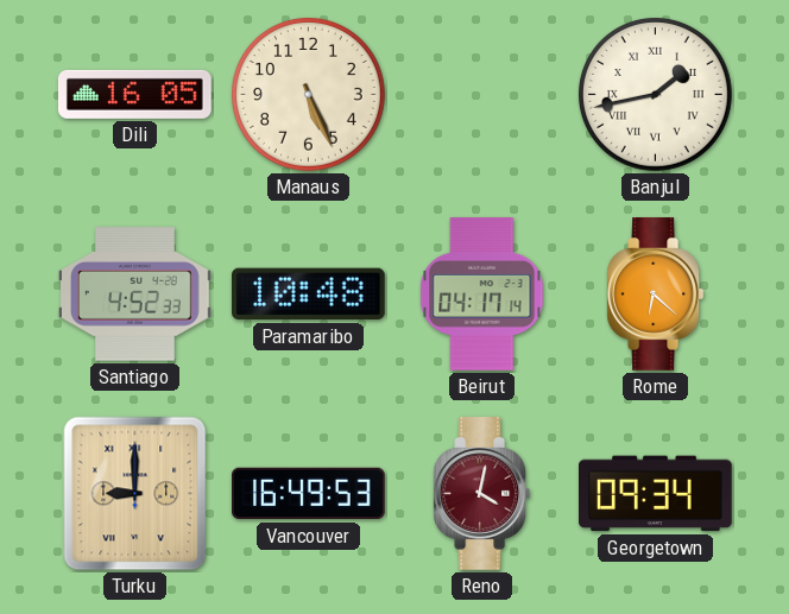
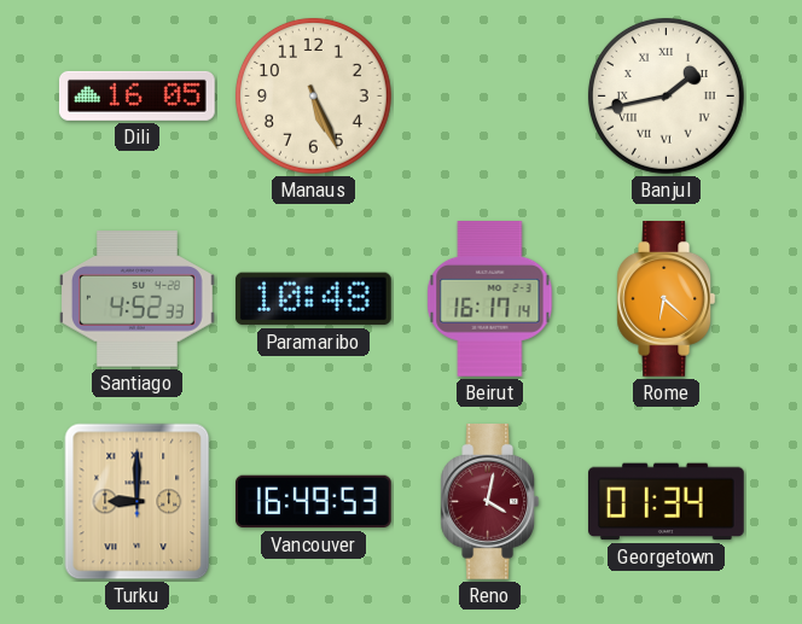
Beirut: 04:17 -> 16:17
Georgetown: 09:34 -> 01:34
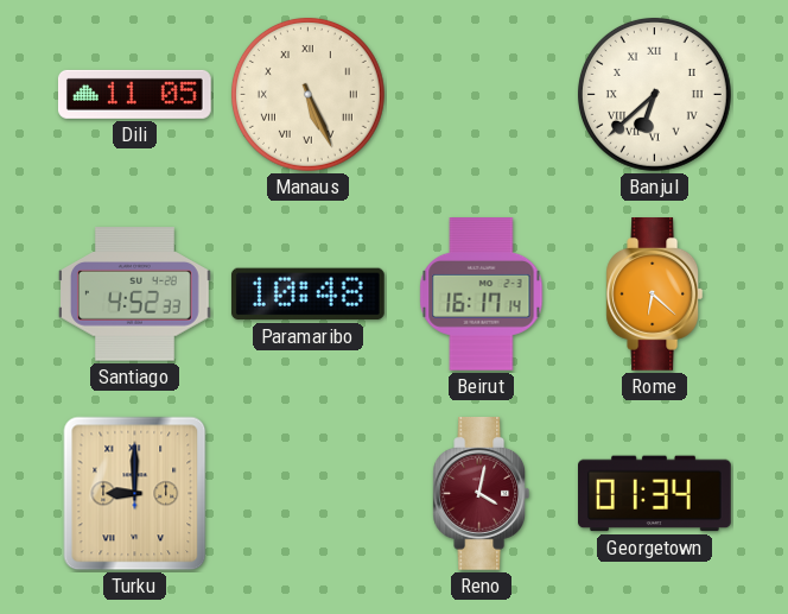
Dili: 16:05 -> 11:05
Manaus numerals: Arabic -> Roman
Banjul: 1:43 -> 6:38
Vancouver: 16:49 -> none
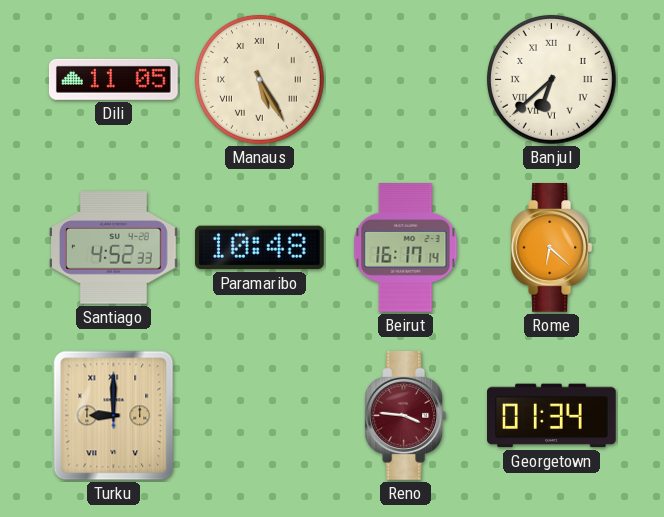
Manaus: 5:26 -> 5:25
Reno: 4:02 -> 3:46
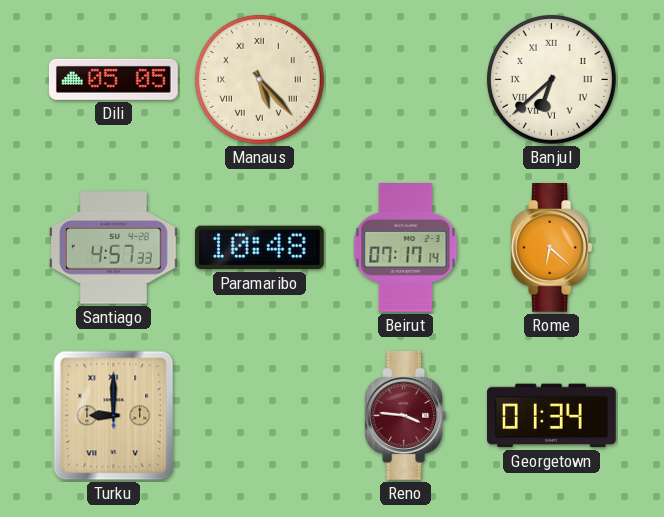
Dili: 11:05 -> 05:05
Manaus: 5:25 -> 5:23
Santiago: 4:52 -> 4:57
Beirut: 16:17 -> 07:17
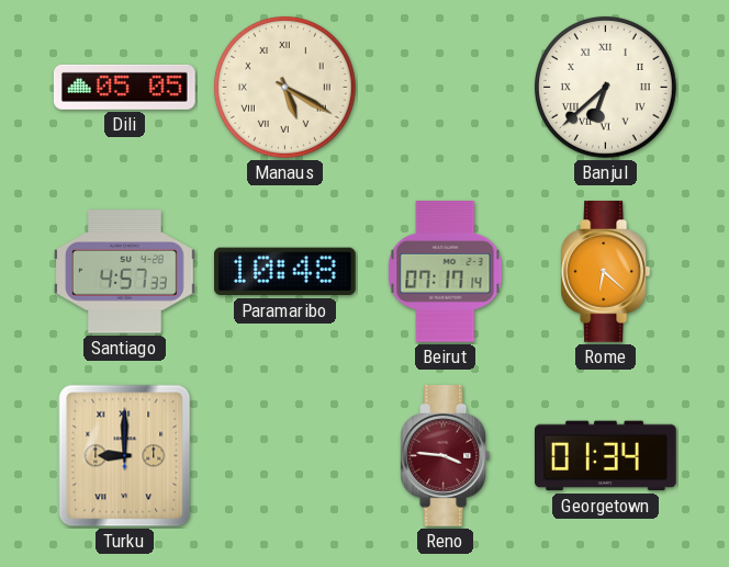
Manaus: 5:23 -> 5:20
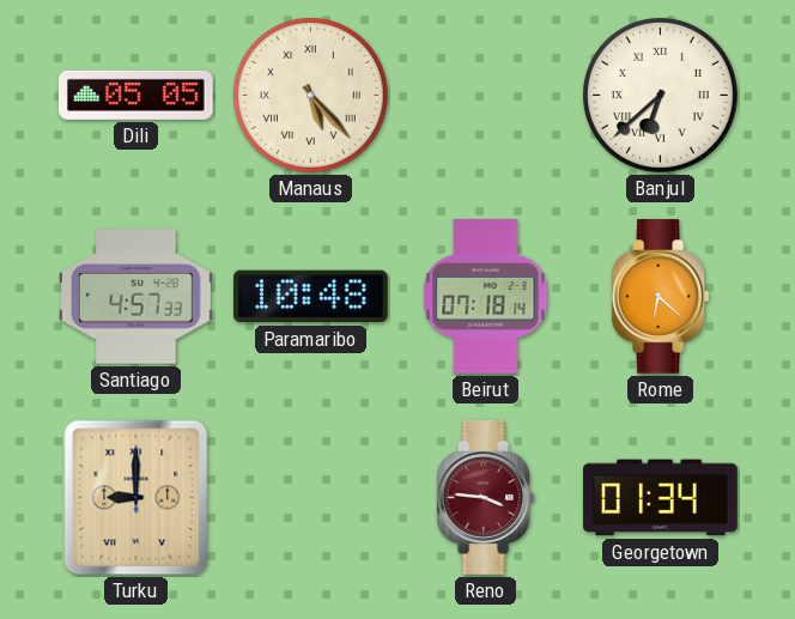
Manaus: 5:20 -> 5:23
Beirut: 07:17 -> 07:18
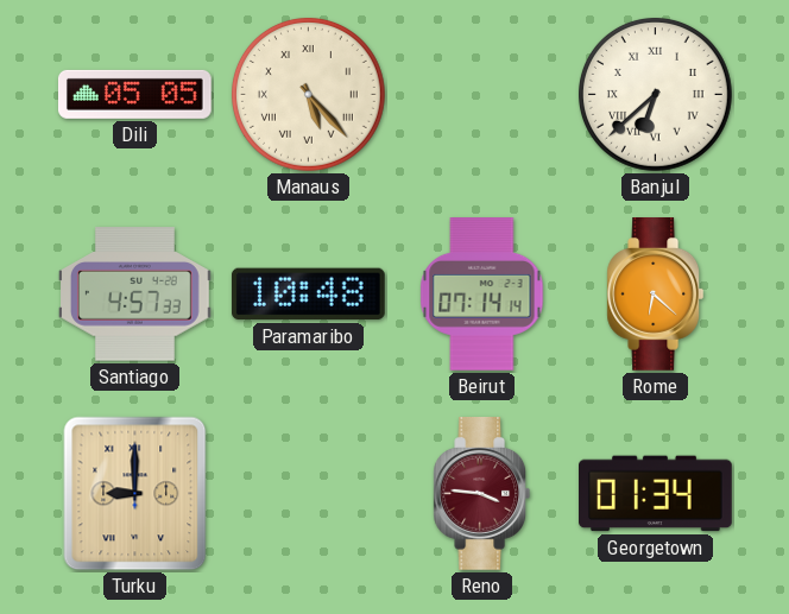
Beirut: 07:18 -> 07:14
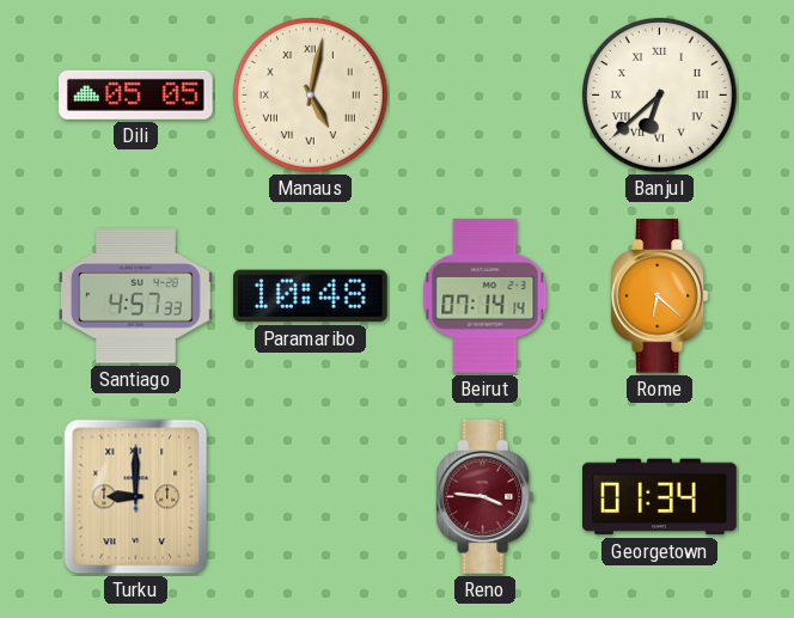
Manaus: 5:23 -> 5:02
